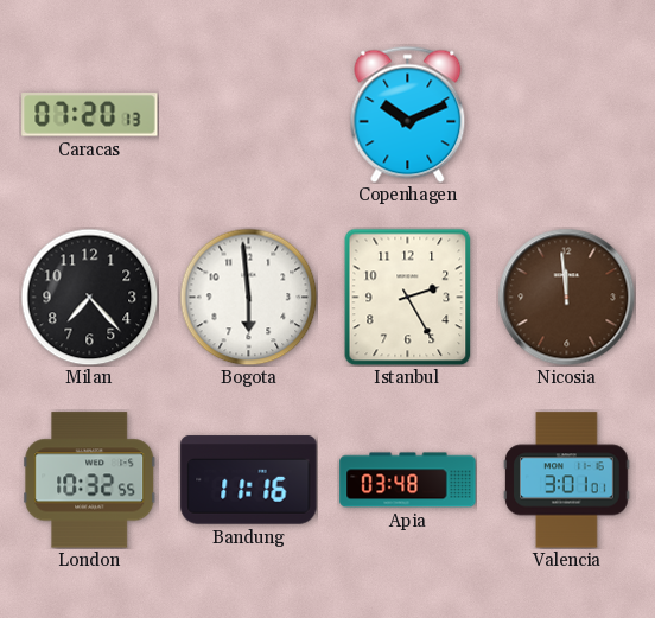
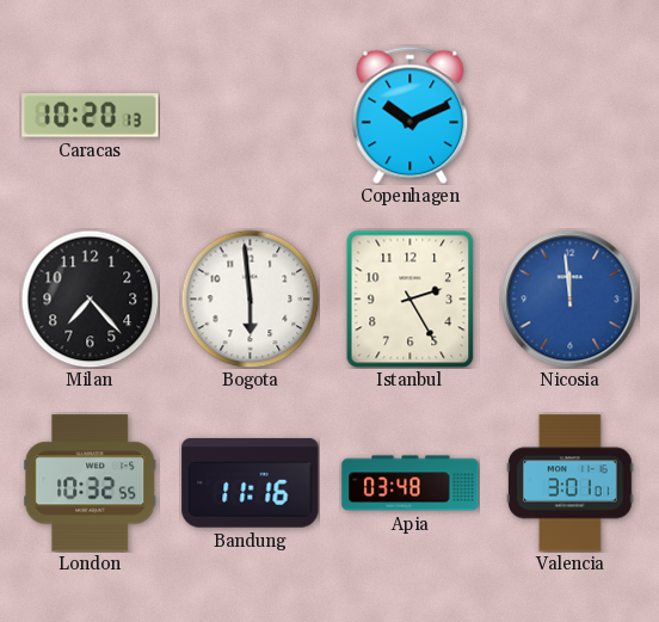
Caracas: 07:20 -> 10:20
Nicosia dial: brown -> blue
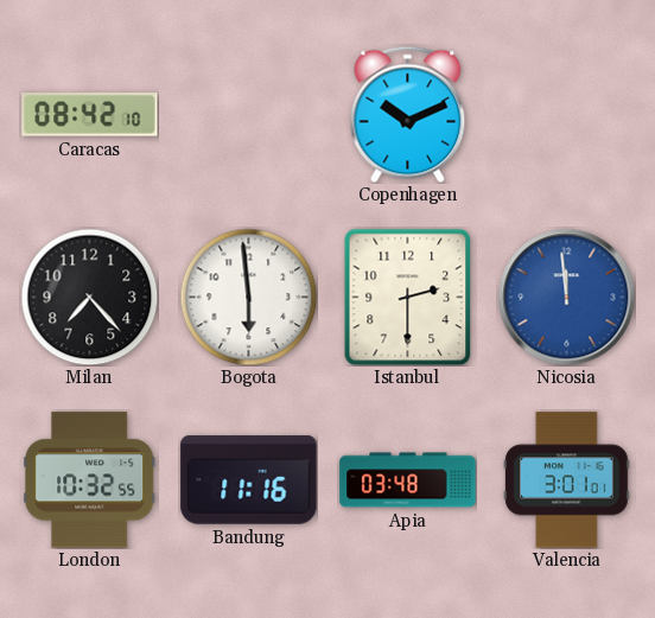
Caracas: 10:20 -> 08:42
Istanbul: 2:25 -> 2:30
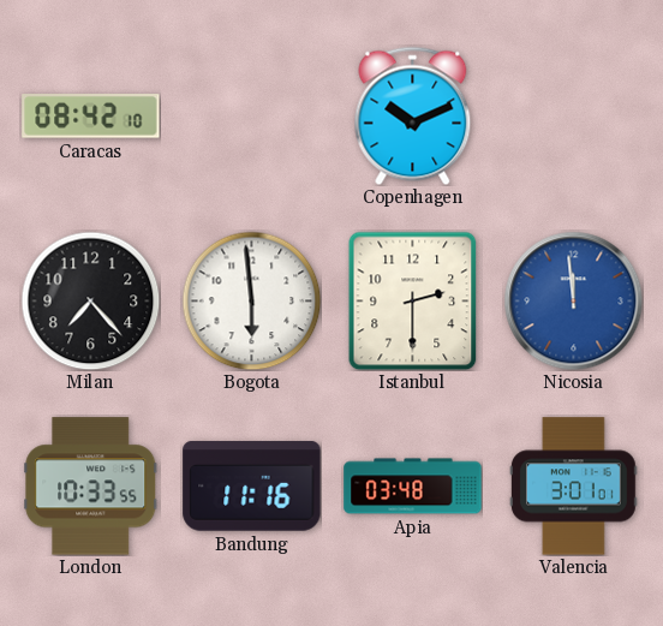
London: 10:32 -> 10:33
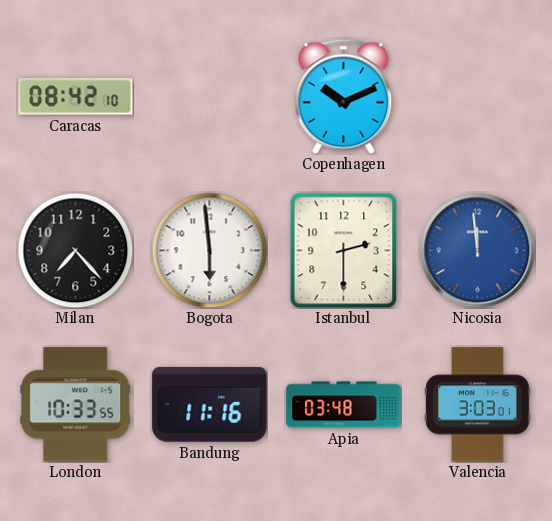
Valencia: 3:01 -> 3:03
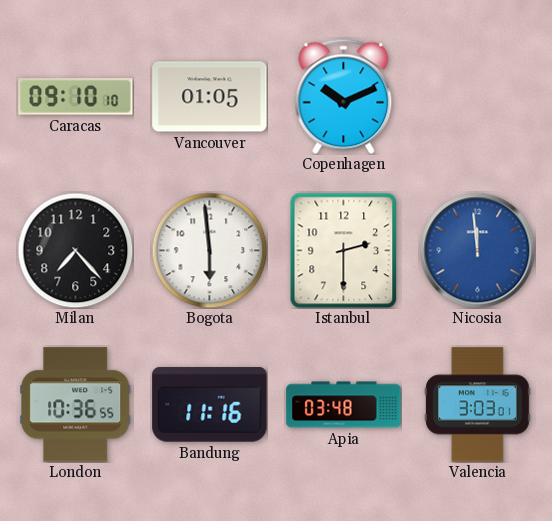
Caracas: 08:42 -> 09:10
Vancouver: none -> 01:05
London: 10:33 -> 10:36
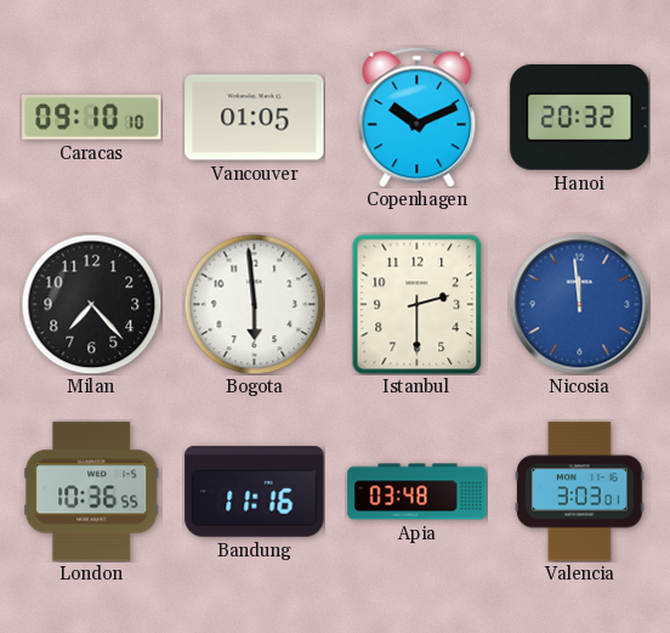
Hanoi: none -> 20:32
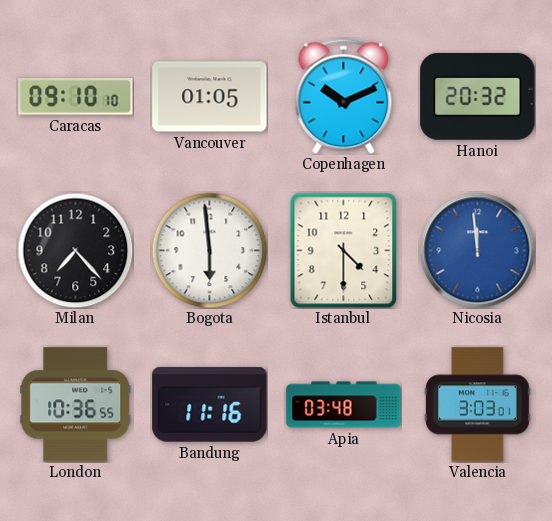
Istanbul: 2:30 -> 4:30
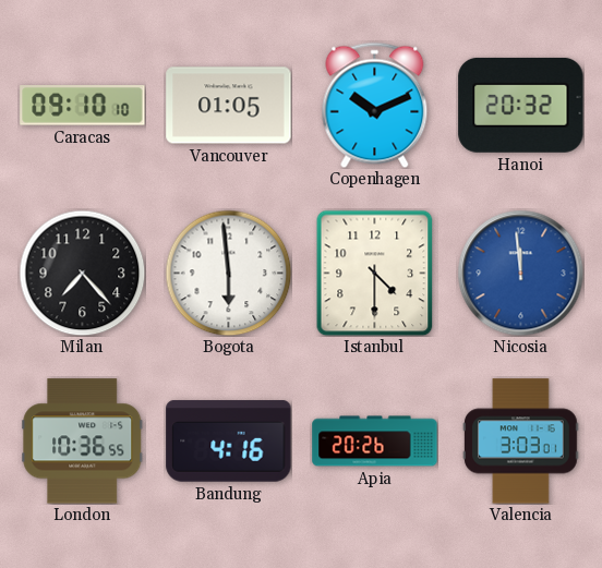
Bandung: 11:16 -> 4:16
Apia: 03:48 -> 20:26
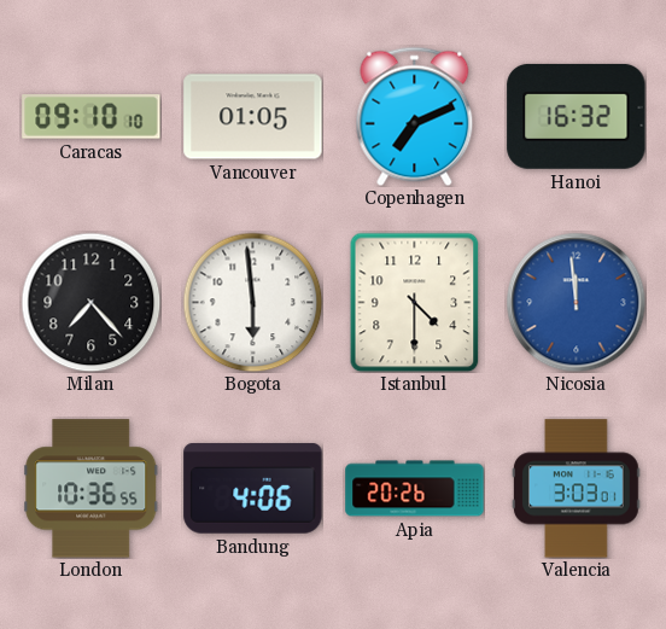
Copenhagen: 10:11 -> 7:11
Hanoi: 20:32 -> 16:32
Bandung: 4:16 -> 4:06
